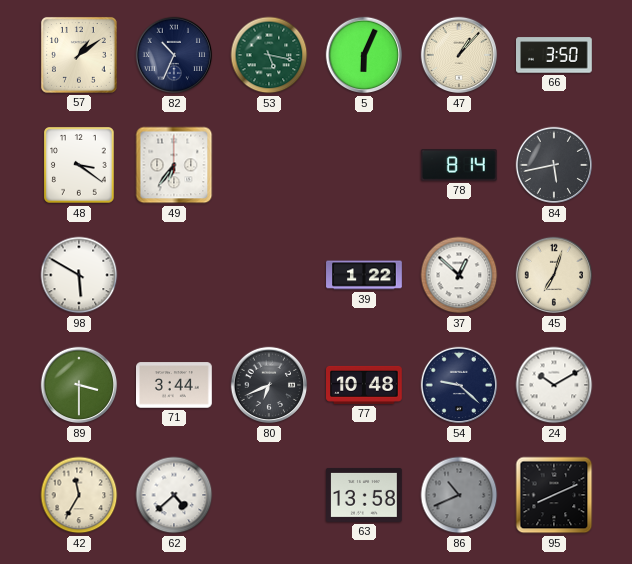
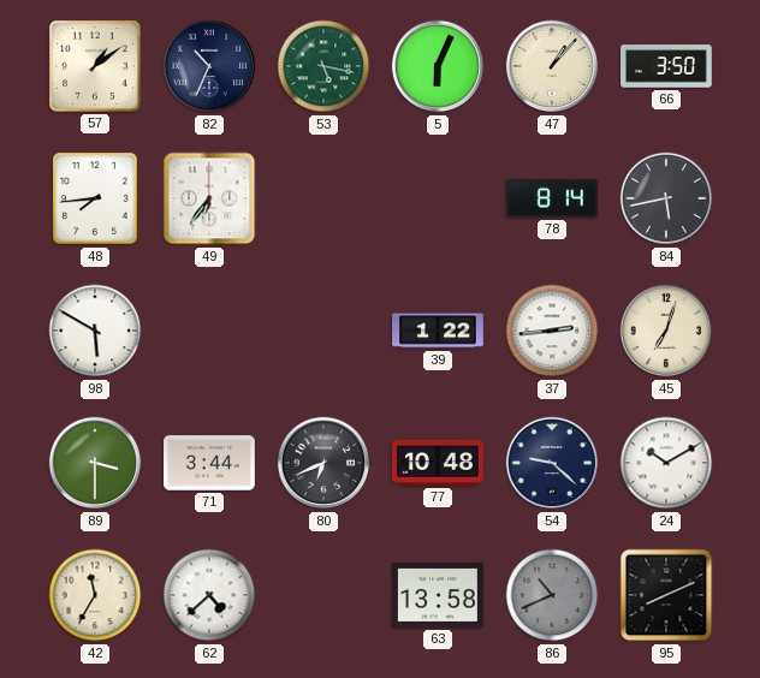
48: 3:21 -> 7:44
37: 12:52 -> 2:44
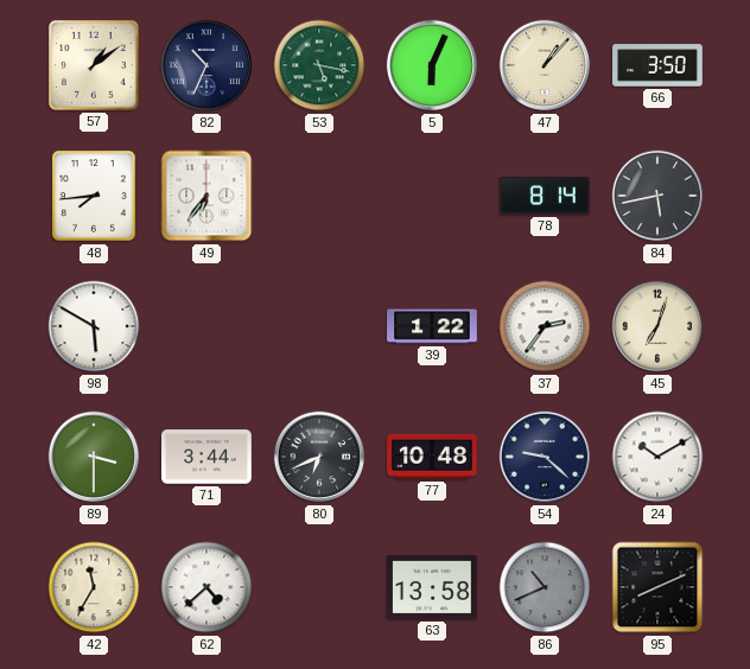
37: 2:44 -> 2:36
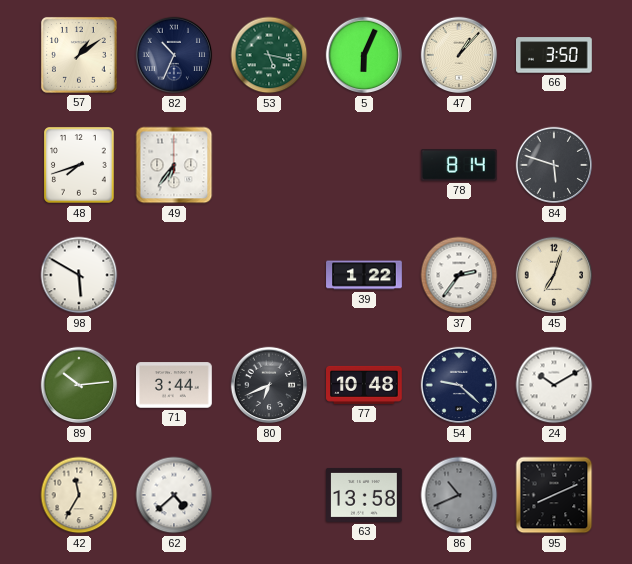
48: 7:44 -> 7:42
84: 5:43 -> 5:48
89: 3:30 -> 10:14
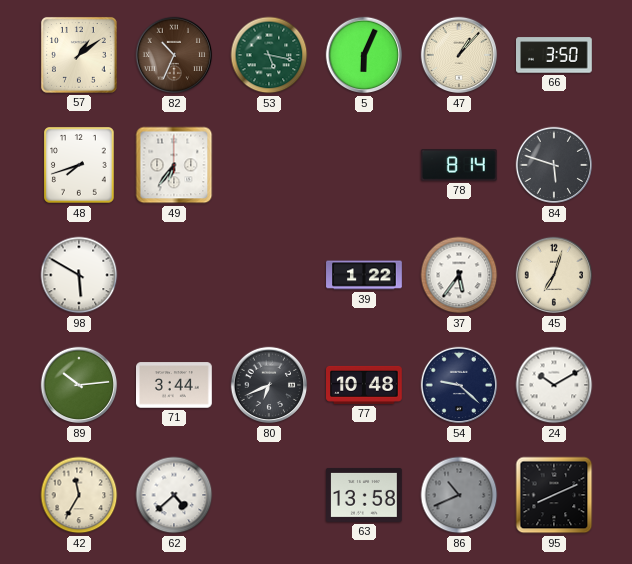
82 dial: navy -> brown
37: 2:36 -> 5:36
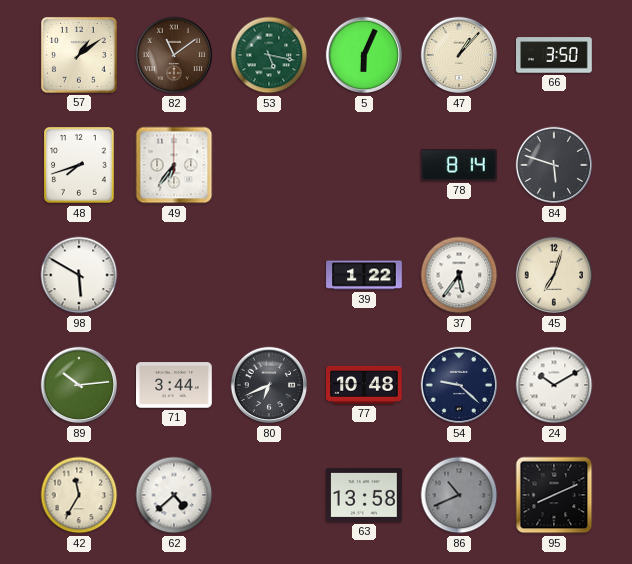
82: 10:34 -> 11:09
